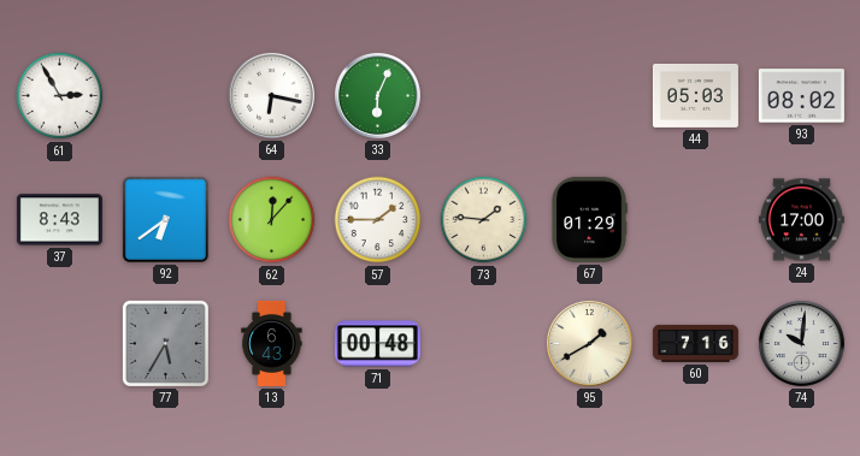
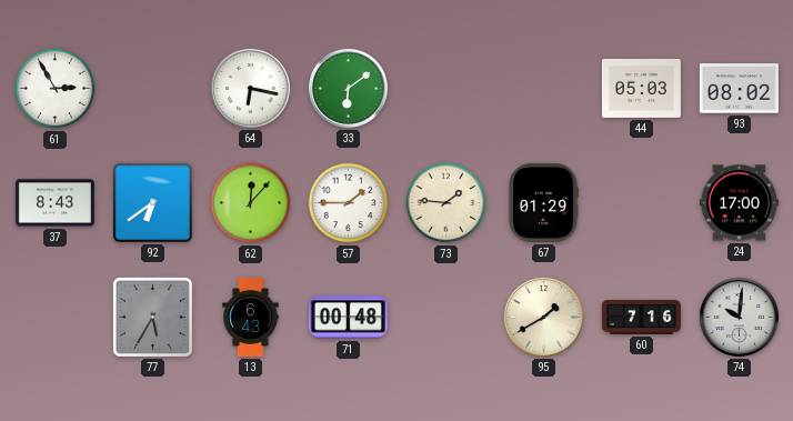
33: 6:04 -> 6:09
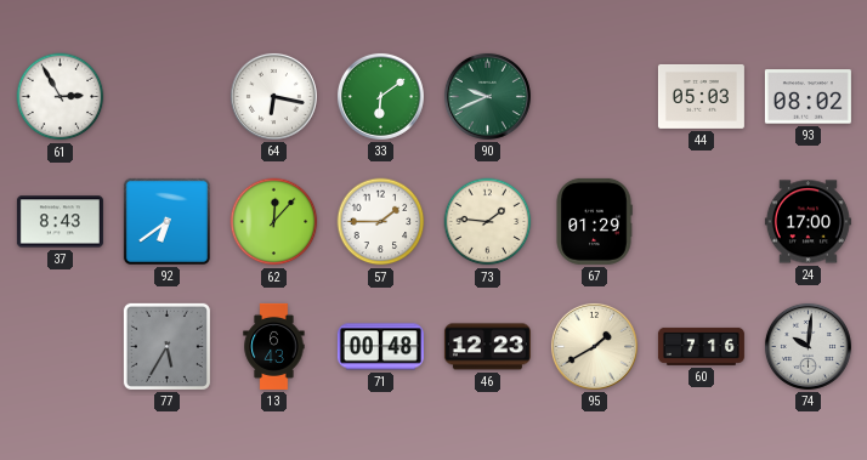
90: none -> 9:41
46: none -> 12:23
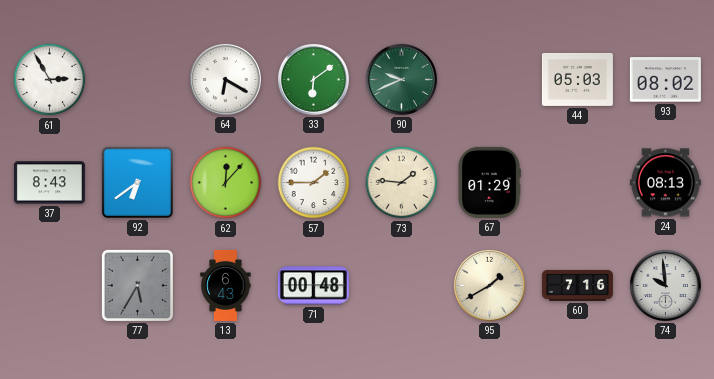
64: 6:17 -> 6:20
24: 17:00 -> 08:13
46: 12:23 -> none
74: 10:01 -> 9:59
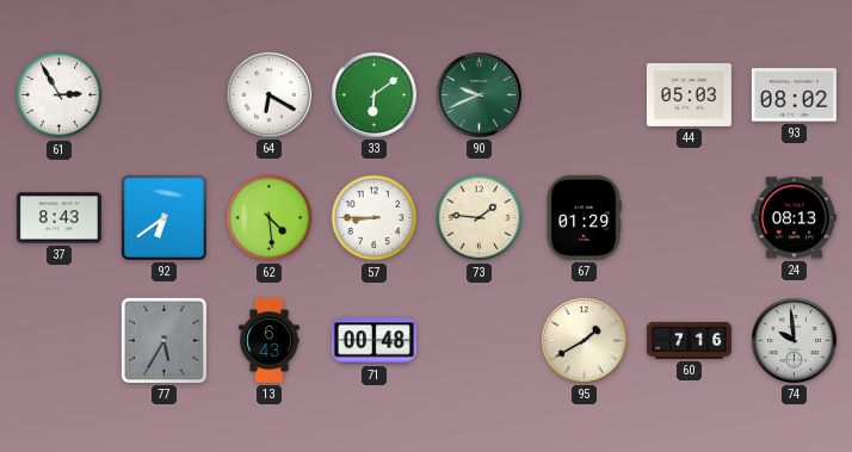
62: 12:07 -> 4:29
57: 1:45 -> 8:45
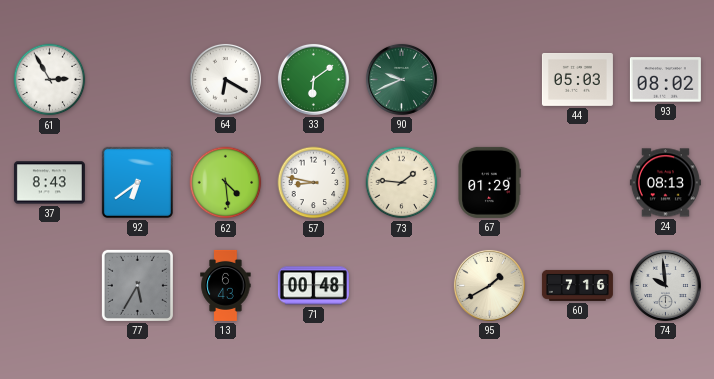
57: 8:45 -> 8:47
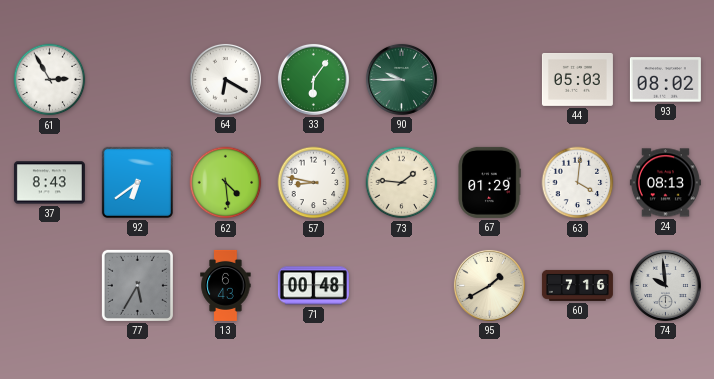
33: 6:09 -> 6:06
90: 9:41 -> 9:45
63: none -> 4:01
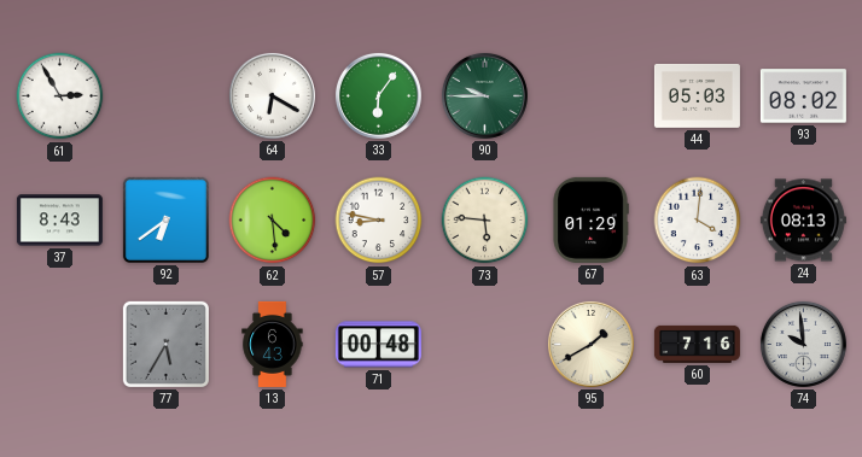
73: 1:46 -> 5:46
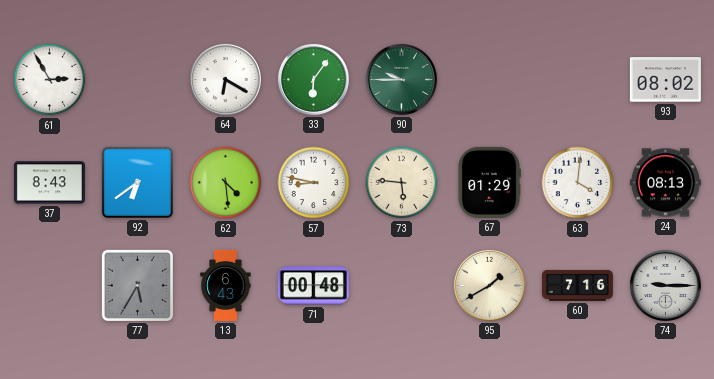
44: 05:03 -> none
74: 9:59 -> 9:15
